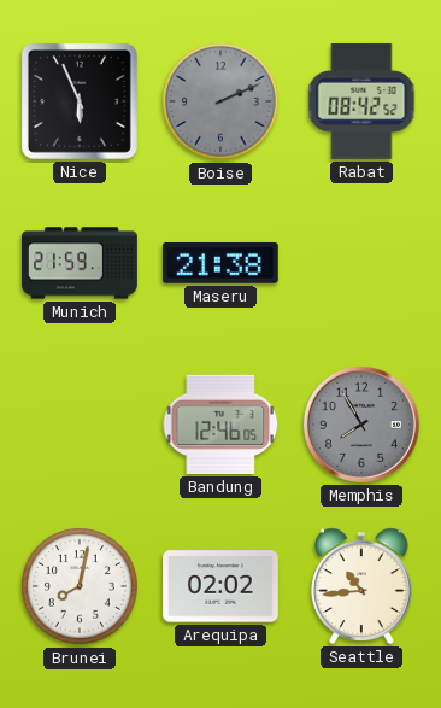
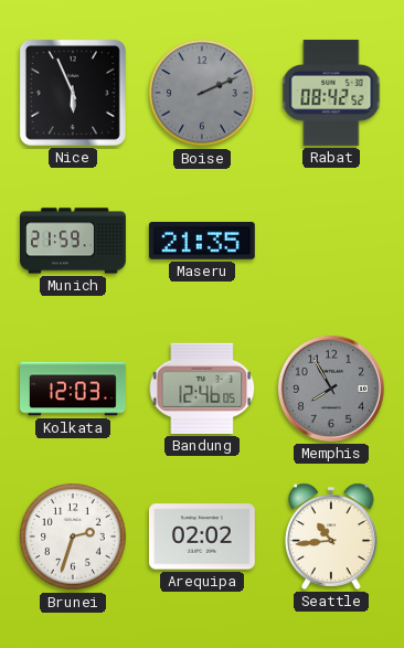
Maseru: 21:38 -> 21:35
Kolkata: none -> 12:03
Brunei: 8:02 -> 2:33
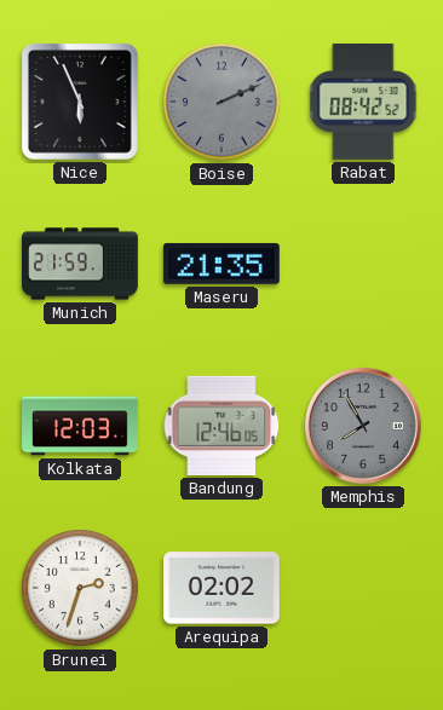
Seattle: 10:44 -> none
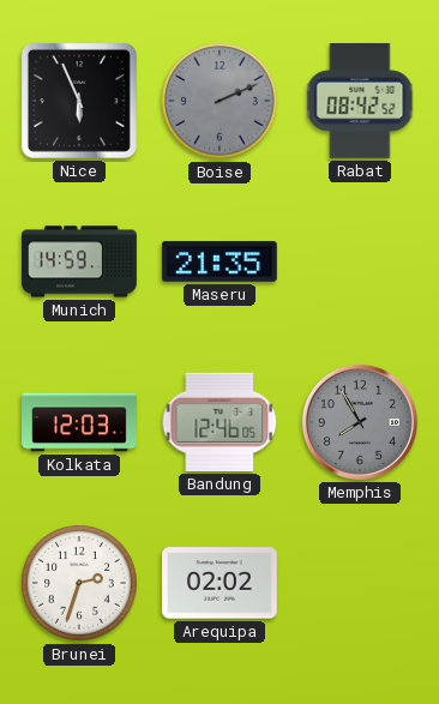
Munich: 21:59 -> 14:59
